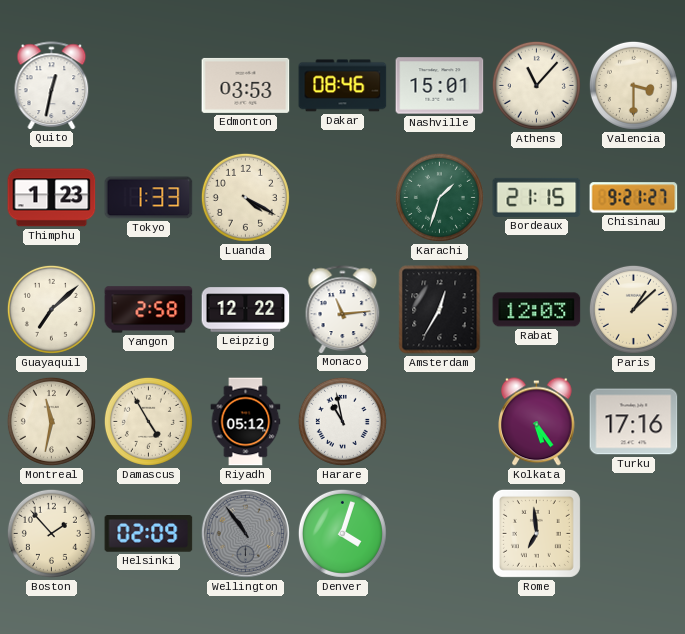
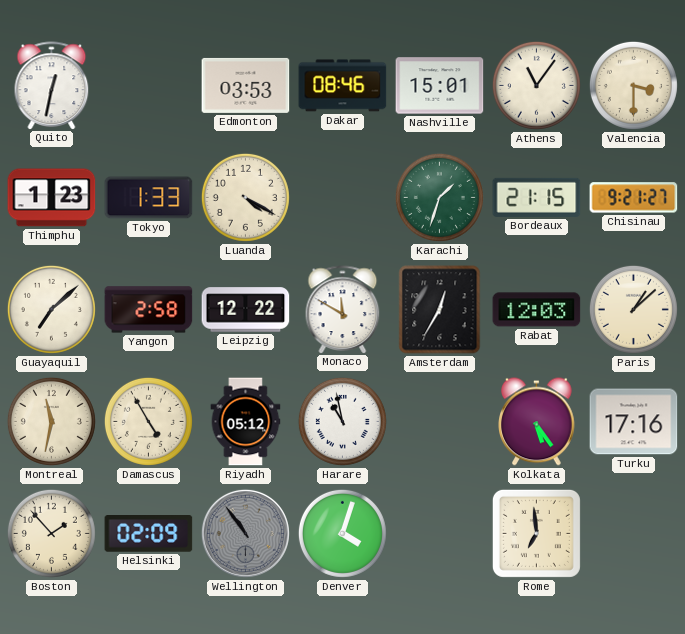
Athens: 11:07 -> 11:06
Monaco: 11:14 -> 11:50
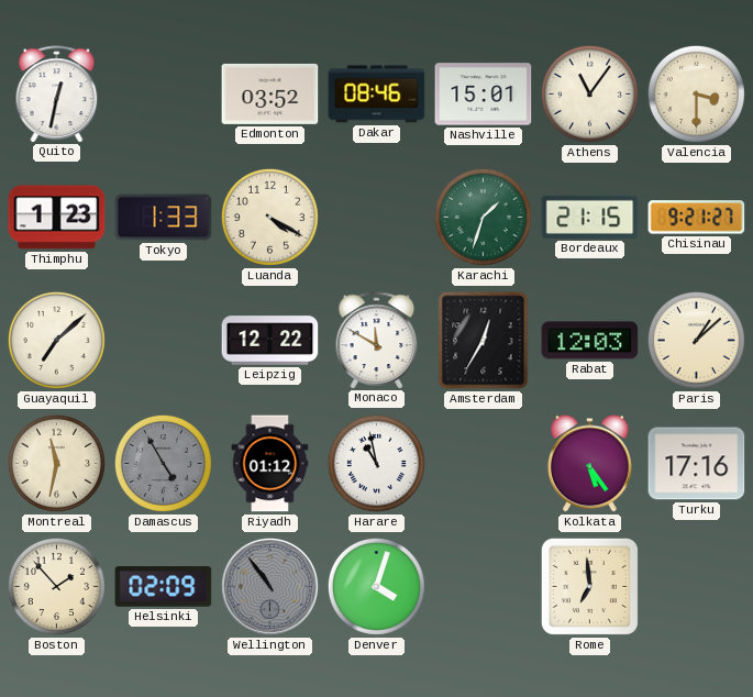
Edmonton: 03:53 -> 03:52
Yangon: 2:58 -> none
Damascus dial: cream -> grey
Riyadh: 05:12 -> 01:12
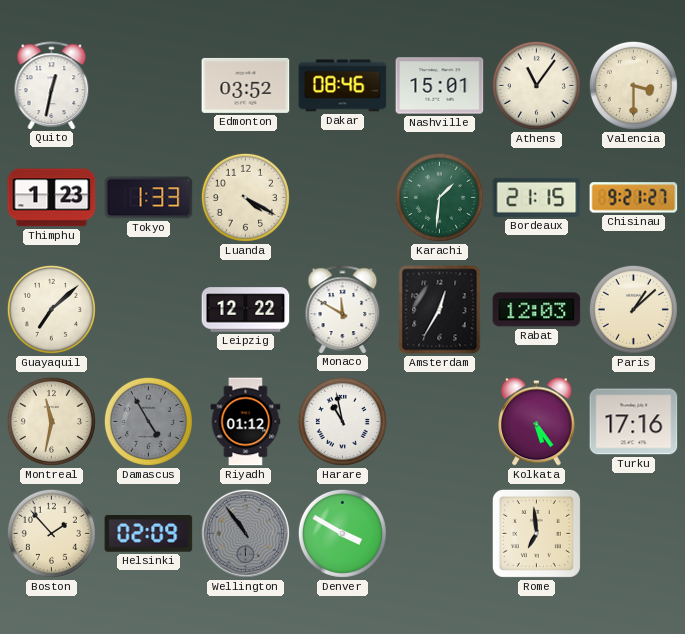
Karachi: 1:33 -> 1:31
Denver: 4:03 -> 3:50
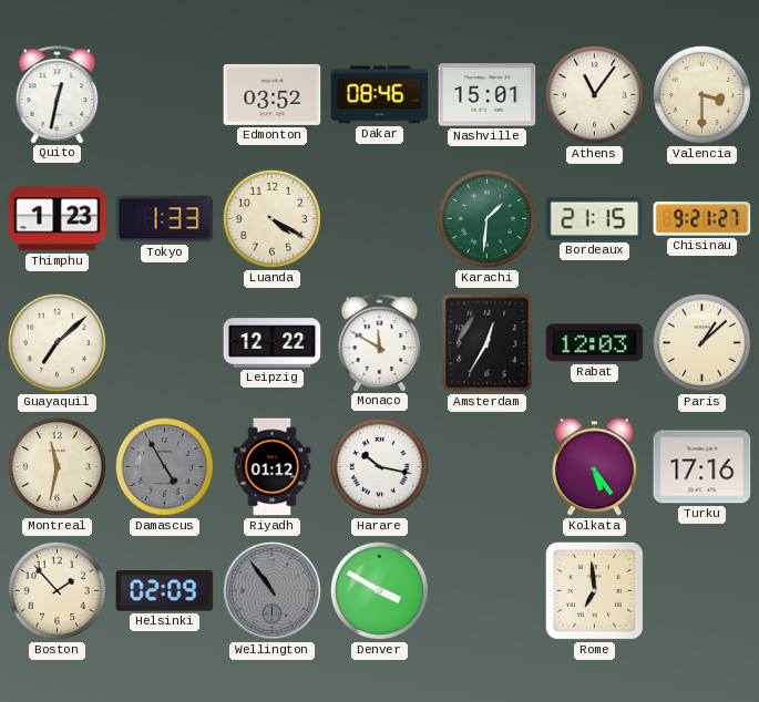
Harare: 10:58 -> 10:17
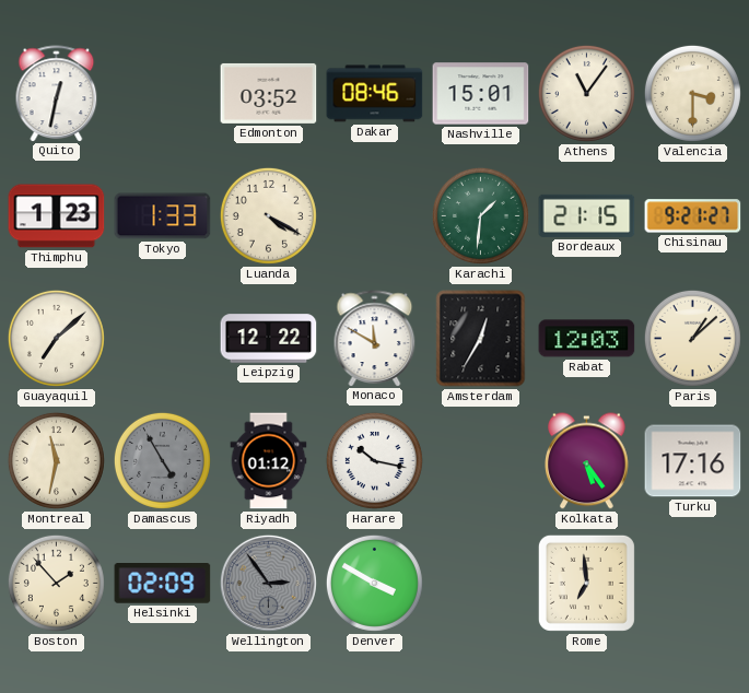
Wellington: 10:54 -> 2:54
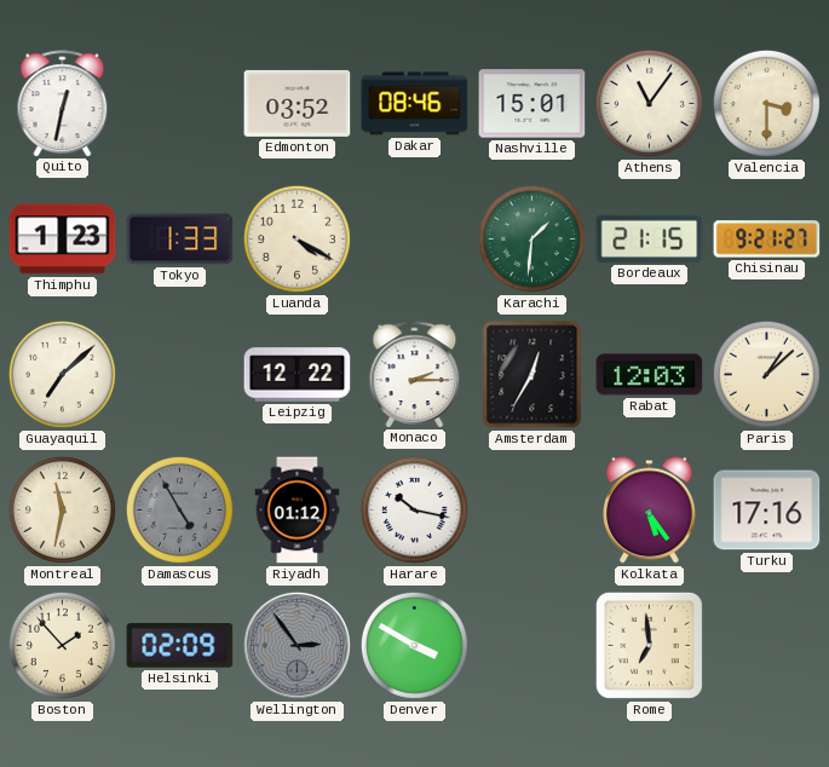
Monaco: 11:50 -> 2:15
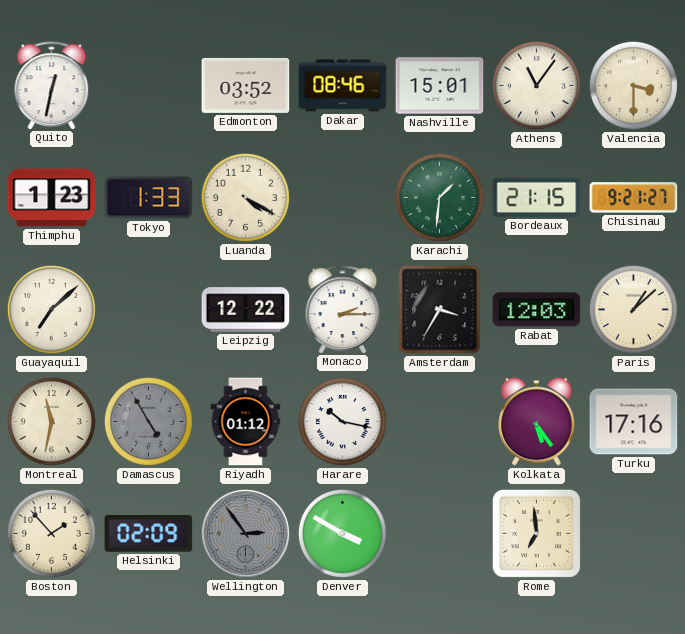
Amsterdam: 12:35 -> 3:35
